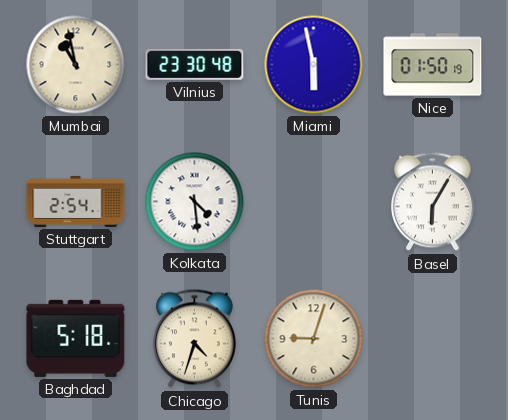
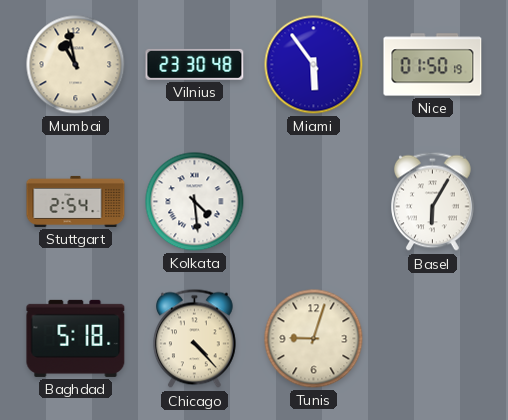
Miami: 5:58 -> 5:54
Chicago: 4:33 -> 4:23
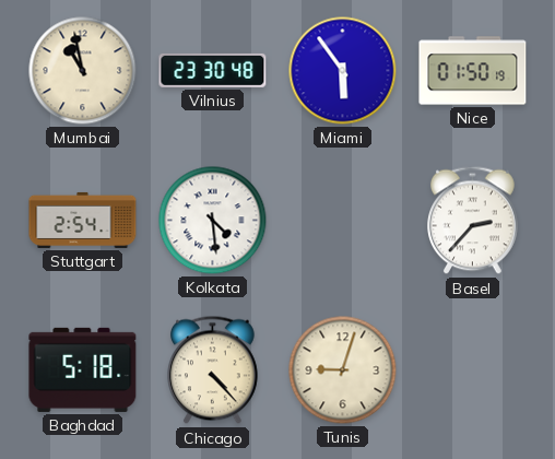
Basel: 6:05 -> 2:37
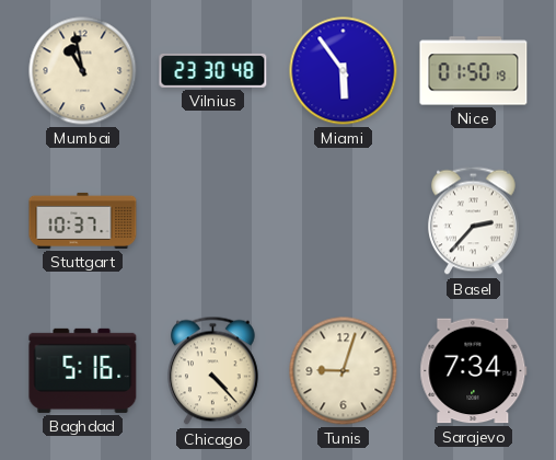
Stuttgart: 2:54 -> 10:37
Kolkata: 4:29 -> none
Baghdad: 5:18 -> 5:16
Sarajevo: none -> 7:34
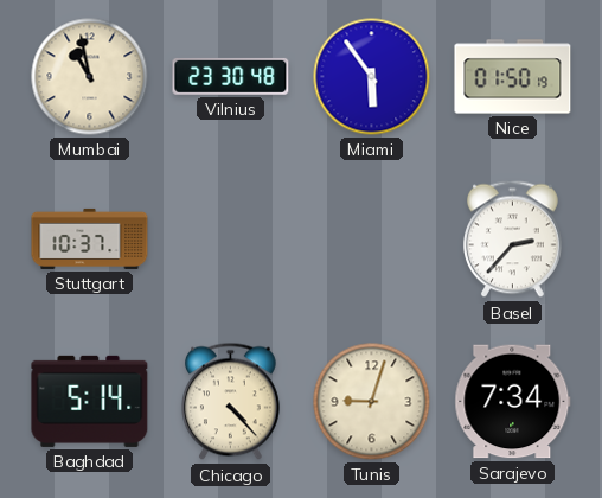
Baghdad: 5:16 -> 5:14
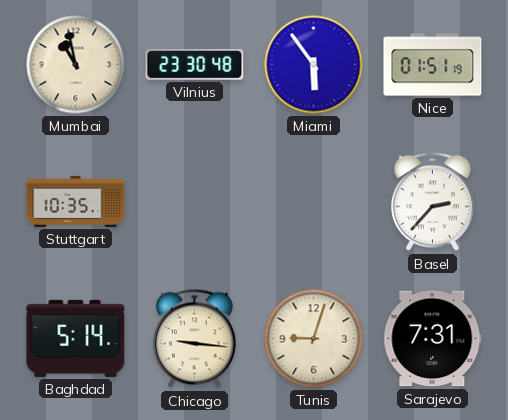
Nice: 01:50 -> 01:51
Stuttgart: 10:37 -> 10:35
Chicago: 4:23 -> 9:16
Sarajevo: 7:34 -> 7:31
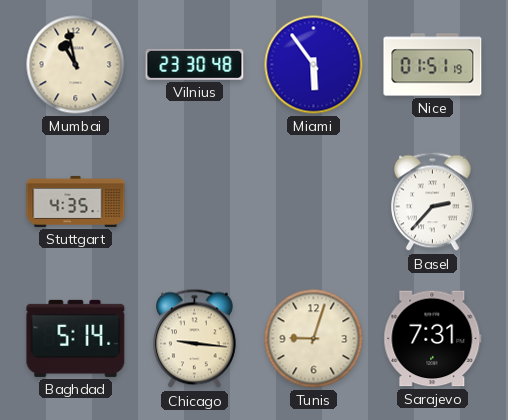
Stuttgart: 10:35 -> 4:35
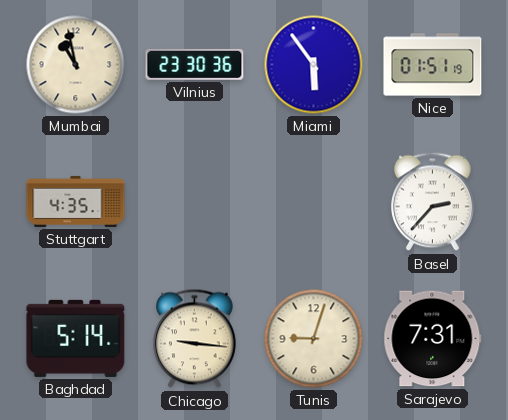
Vilnius: 23:30:48 -> 23:30:36
